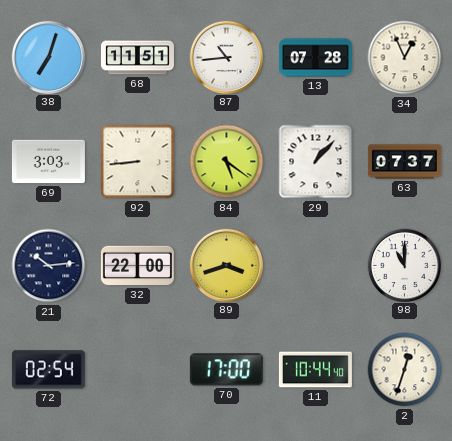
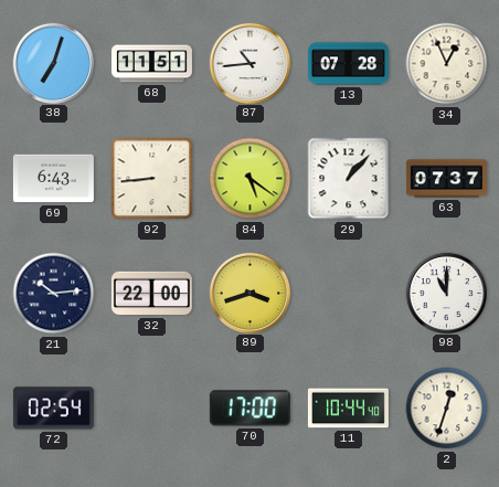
69: 3:03 -> 6:43
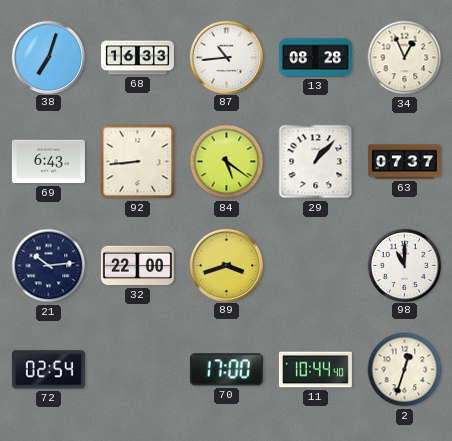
68: 11:51 -> 16:33
13: 07:28 -> 08:28
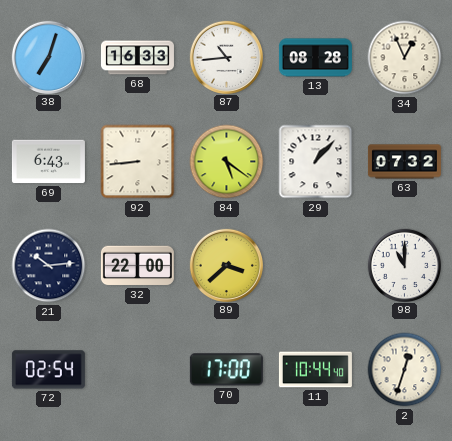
63: 07:37 -> 07:32
89: 3:42 -> 3:38
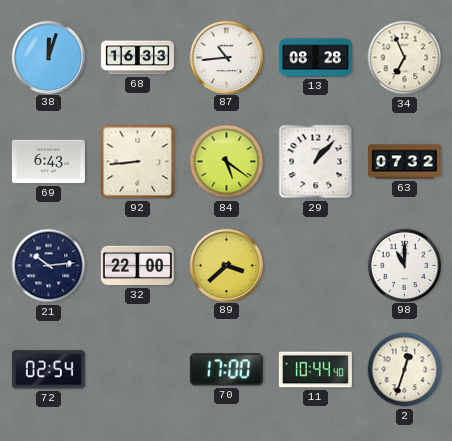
38: 7:03 -> 12:03
34: 12:56 -> 6:56
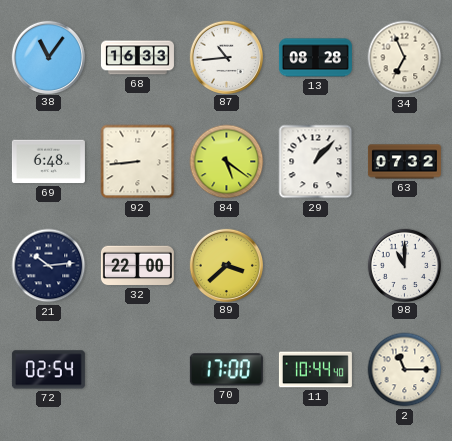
38: 12:03 -> 11:06
69: 6:43 -> 6:48
2: 12:33 -> 11:15
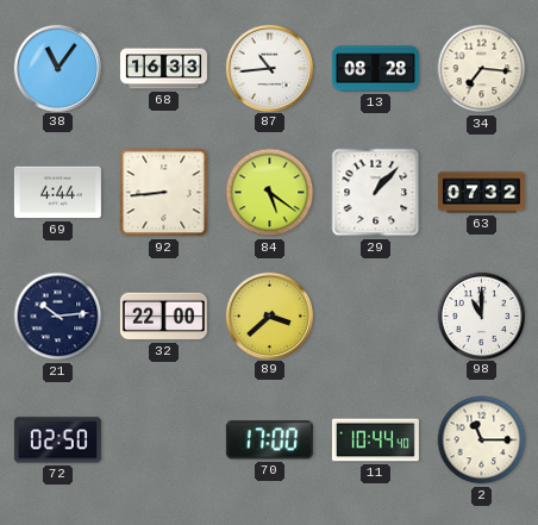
34: 6:56 -> 7:16
69: 6:48 -> 4:44
72: 02:54 -> 02:50
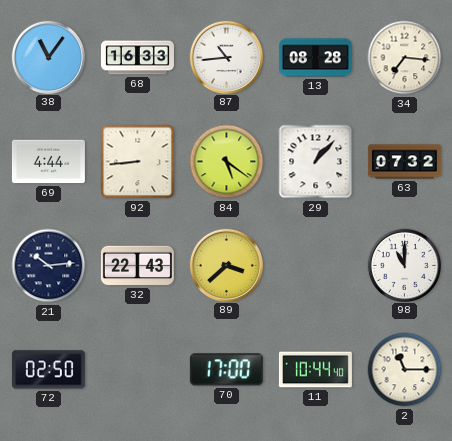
32: 22:00 -> 22:43
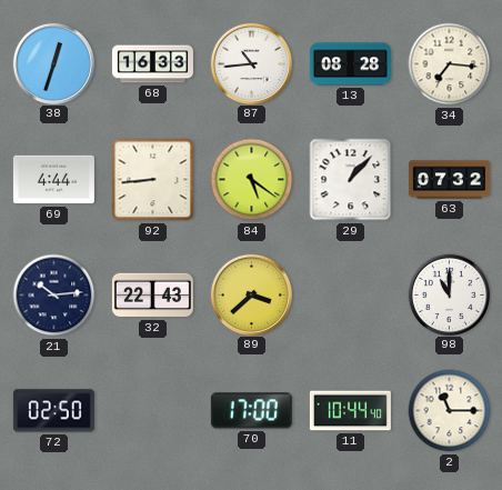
38: 11:06 -> 12:33
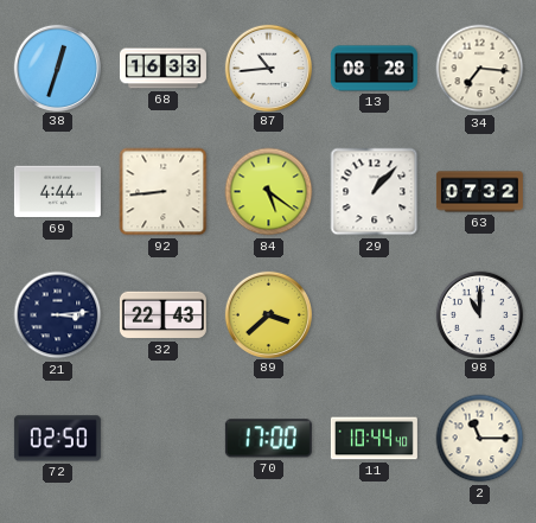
21: 10:14 -> 3:14
